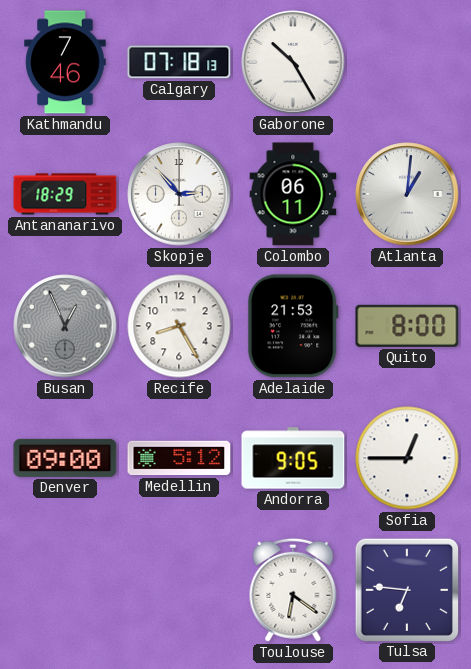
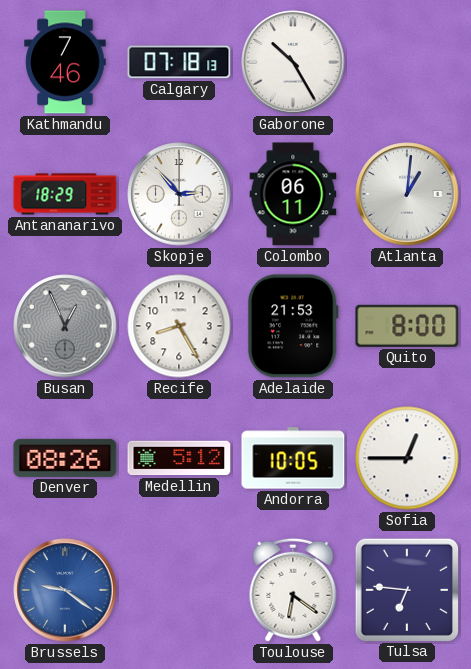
Denver: 09:00 -> 08:26
Andorra: 9:05 -> 10:05
Brussels: none -> 9:21
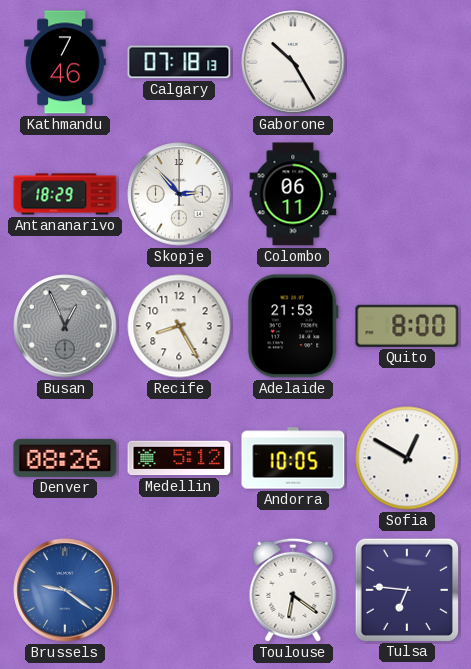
Atlanta: 1:01 -> none
Sofia: 12:45 -> 12:50
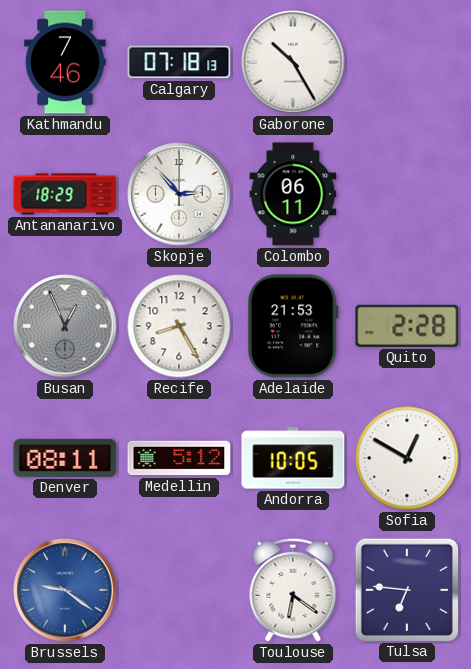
Quito: 8:00 -> 2:28
Denver: 08:26 -> 08:11
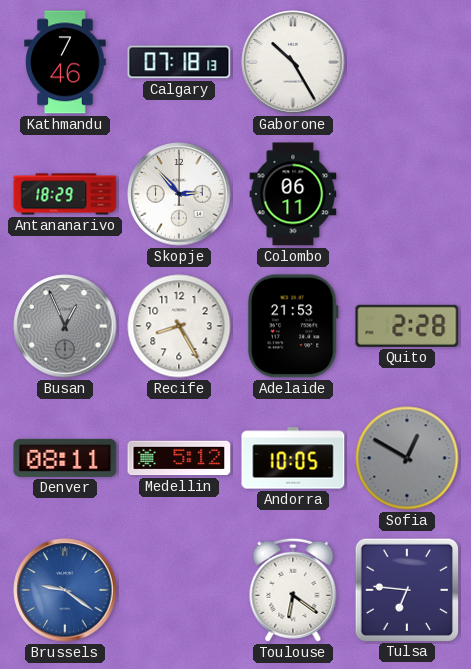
Sofia dial: white -> grey
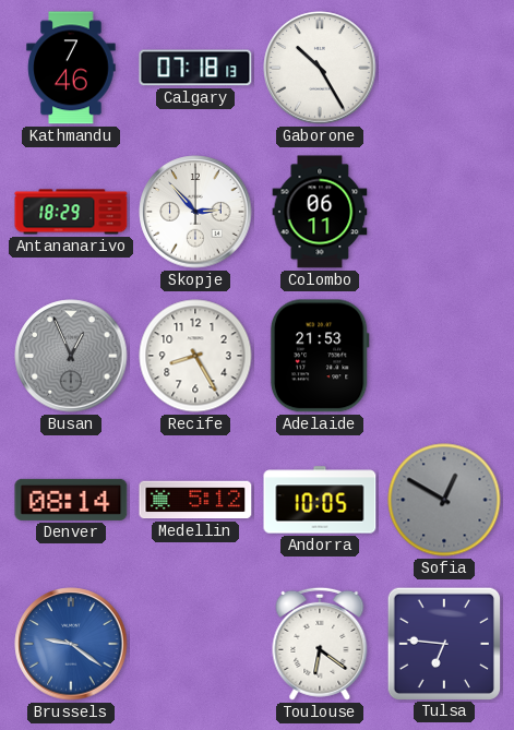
Quito: 2:28 -> none
Denver: 08:11 -> 08:14
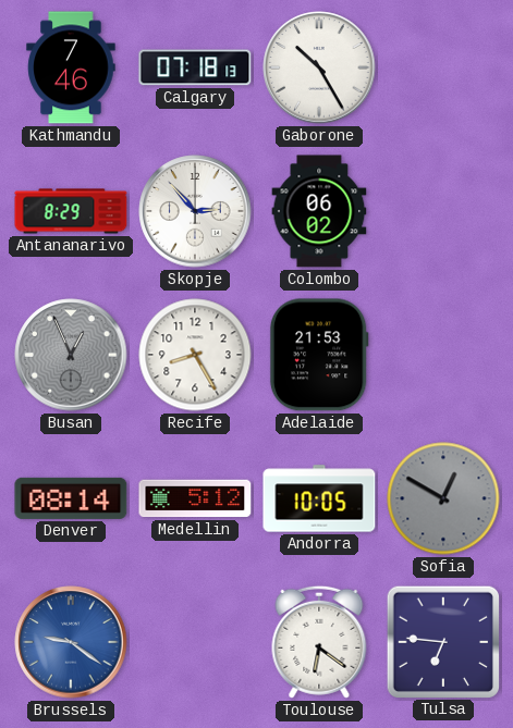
Antananarivo: 18:29 -> 8:29
Colombo: 06:11 -> 06:02
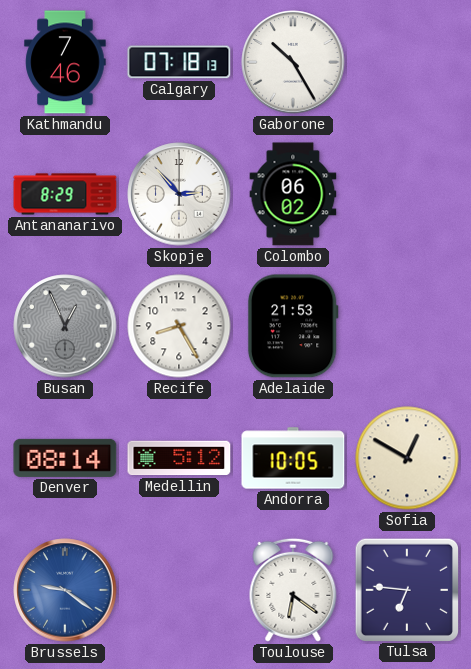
Sofia dial: grey -> cream
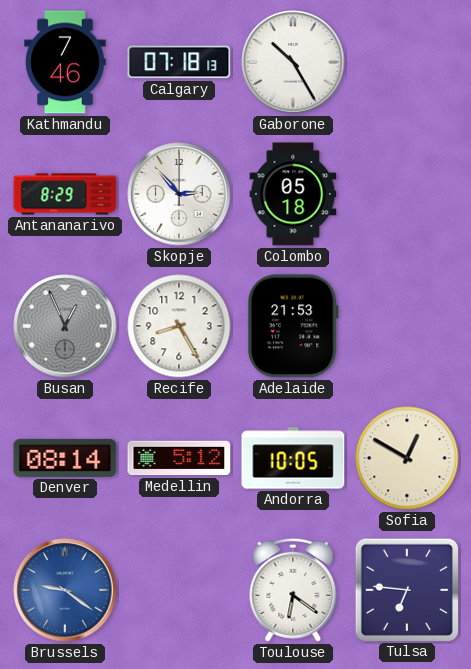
Colombo: 06:02 -> 05:18
